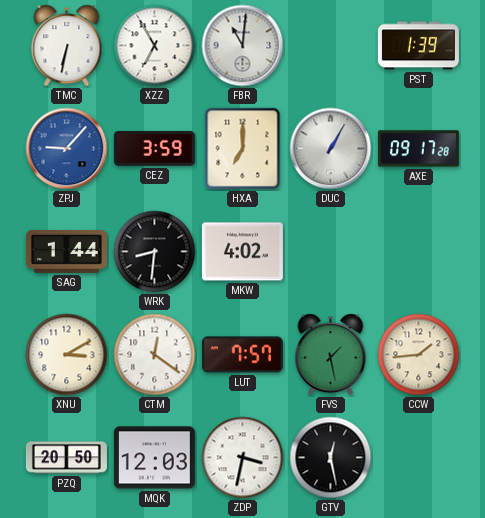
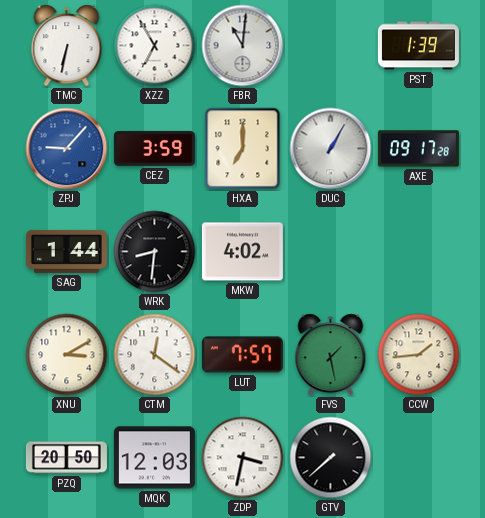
GTV: 12:28 -> 7:38
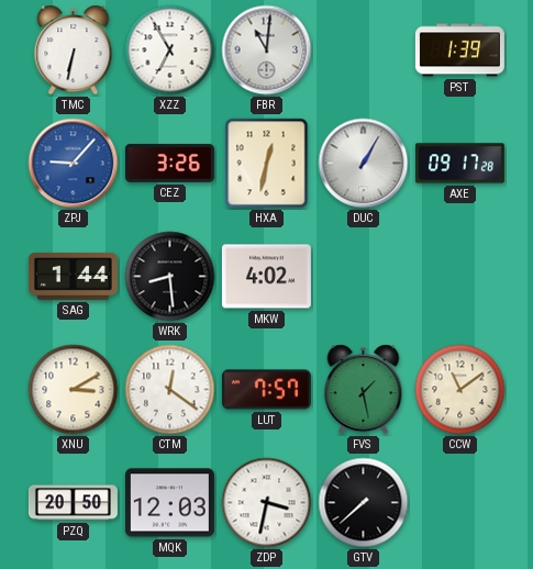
CEZ: 3:59 -> 3:26
HXA: 7:00 -> 12:32
WRK: 8:31 -> 8:29
CCW: 1:44 -> 11:09
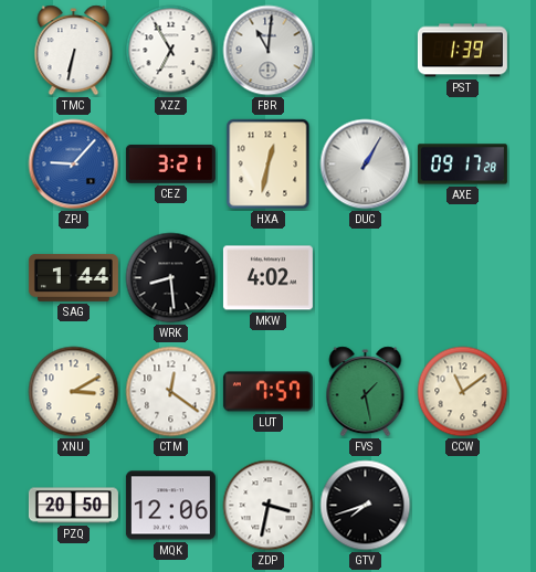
CEZ: 3:26 -> 3:21
MQK: 12:03 -> 12:06
GTV: 7:38 -> 7:42
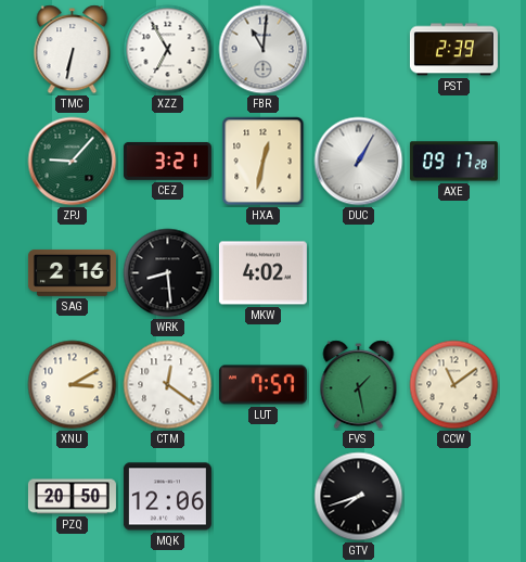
PST: 1:39 -> 2:39
ZPJ dial: blue -> green
SAG: 1:44 -> 2:16
ZDP: 3:32 -> none
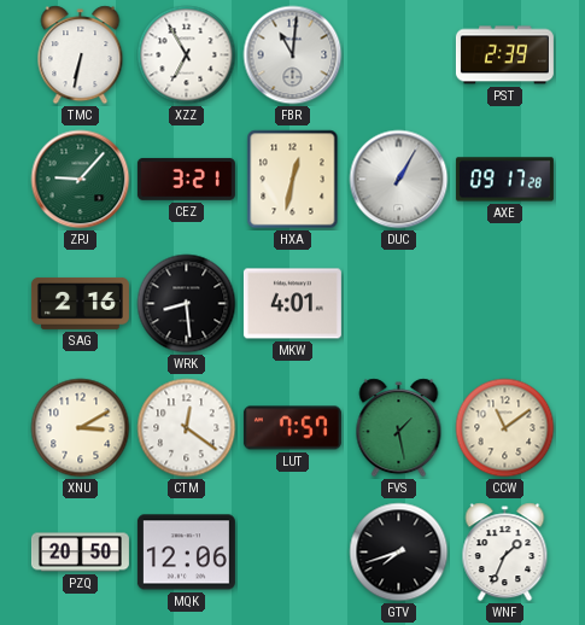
MKW: 4:02 -> 4:01
WNF: none -> 1:34
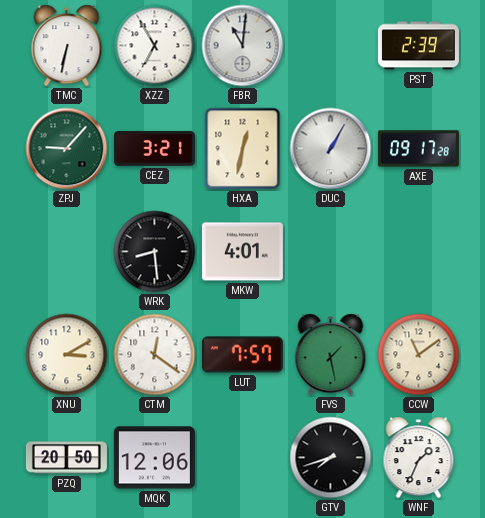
SAG: 2:16 -> none
